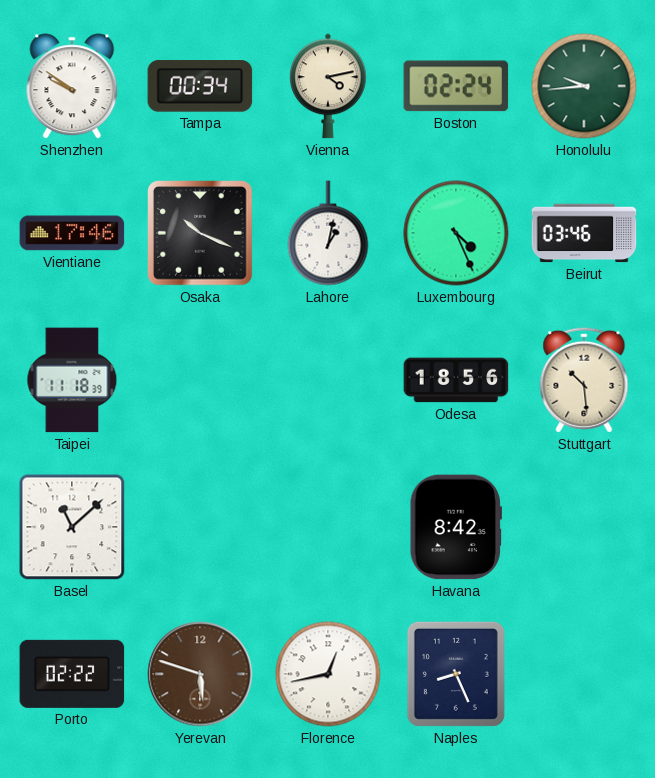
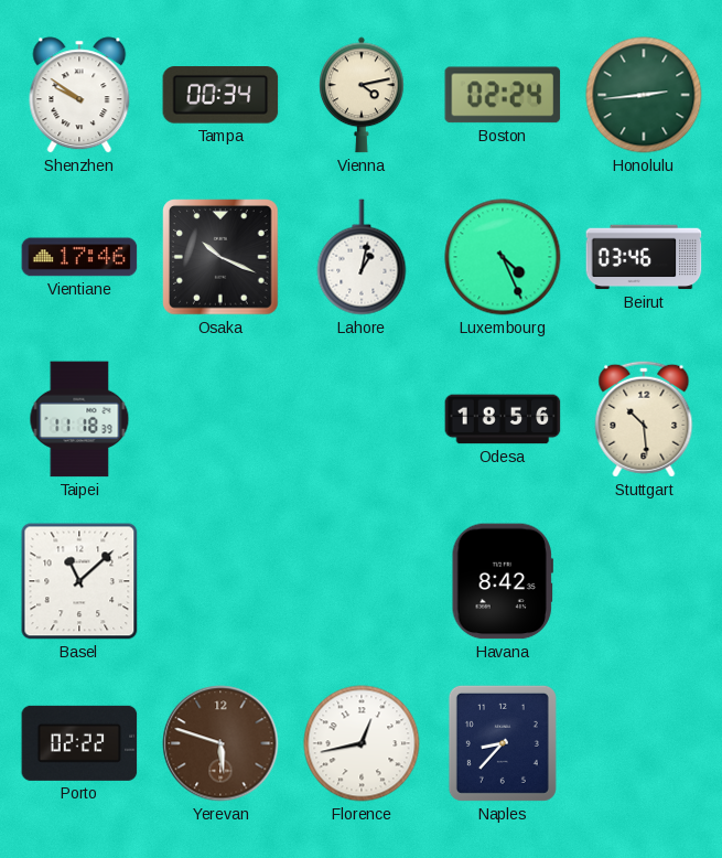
Honolulu: 9:44 -> 2:44
Naples: 8:26 -> 8:37
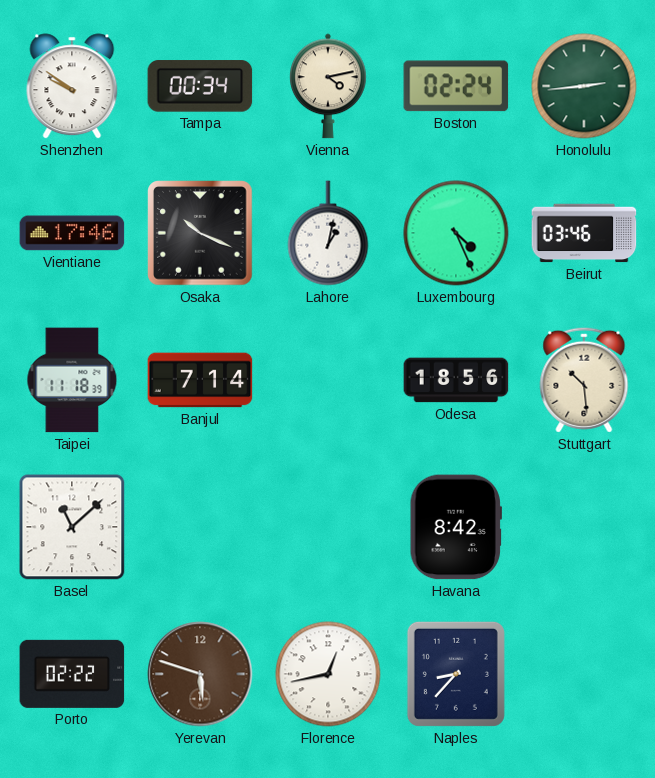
Banjul: none -> 7:14
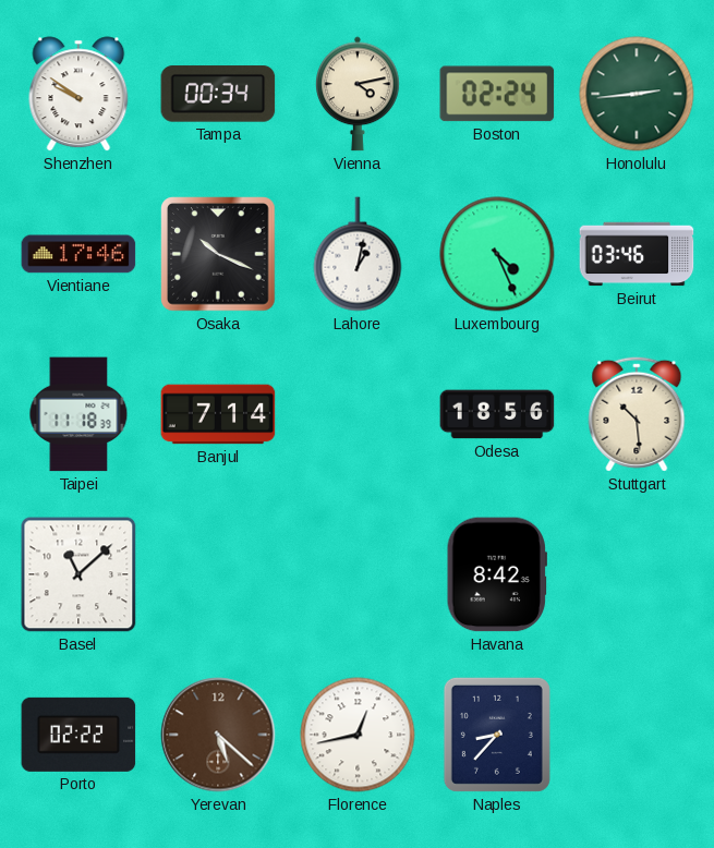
Yerevan: 5:48 -> 5:22
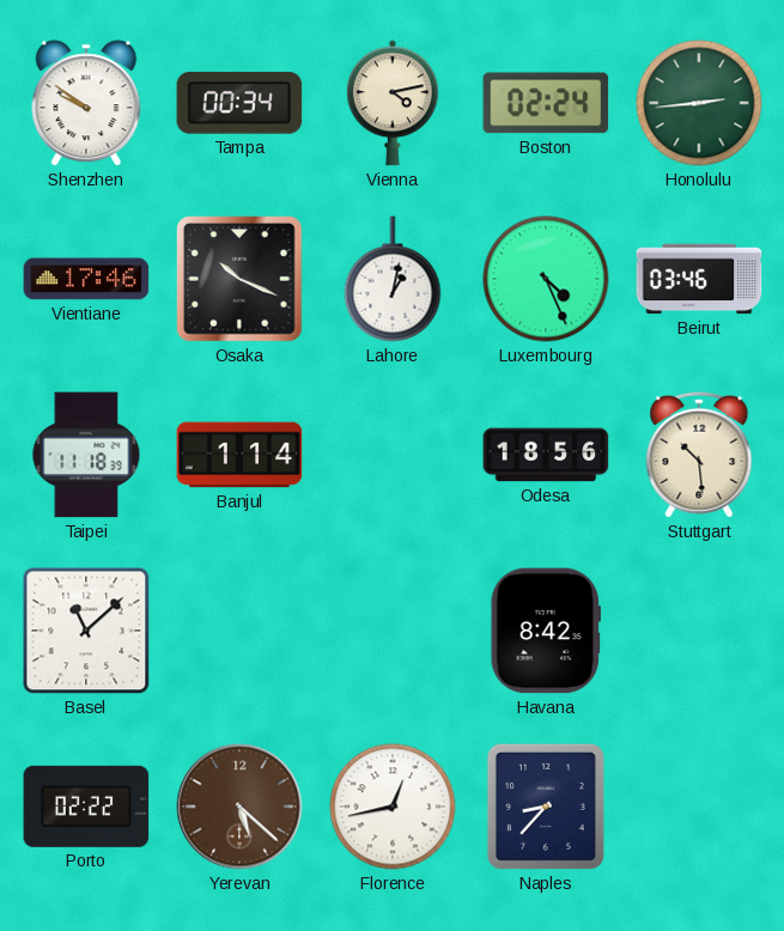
Banjul: 7:14 -> 1:14
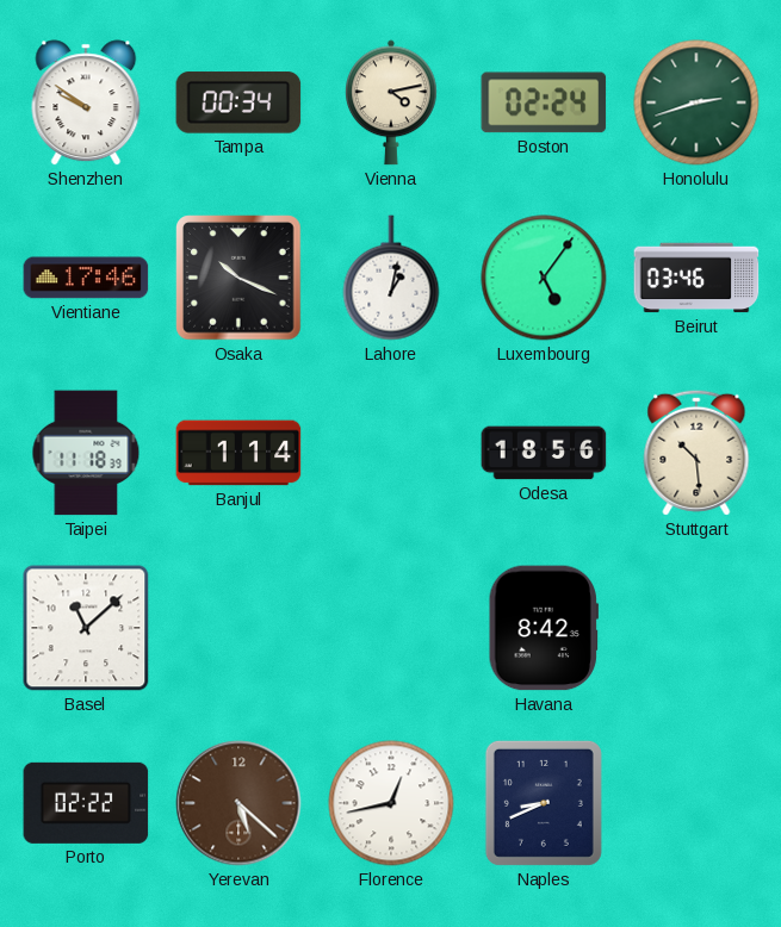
Honolulu: 2:44 -> 2:42
Luxembourg: 4:26 -> 5:06
Naples: 8:37 -> 8:41
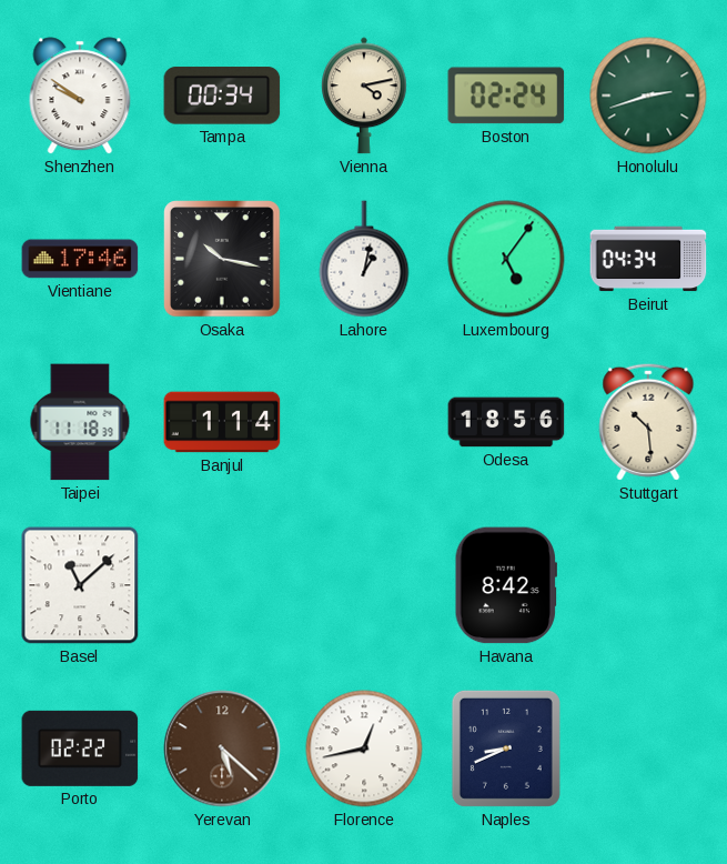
Osaka: 10:19 -> 10:17
Beirut: 03:46 -> 04:34
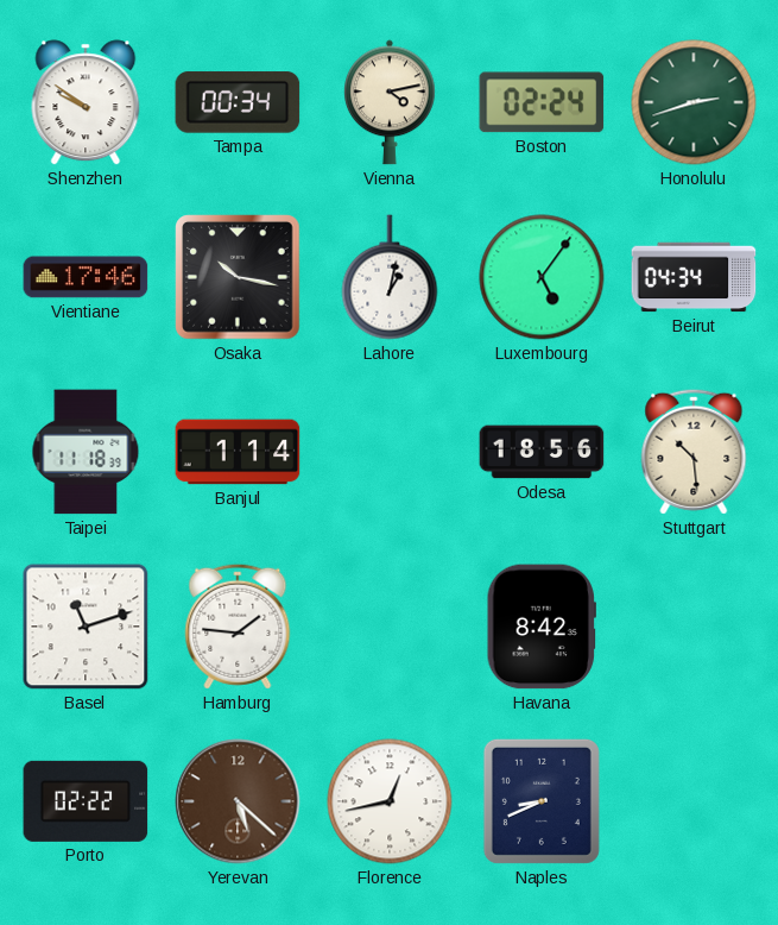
Basel: 11:08 -> 11:12
Hamburg: none -> 1:46
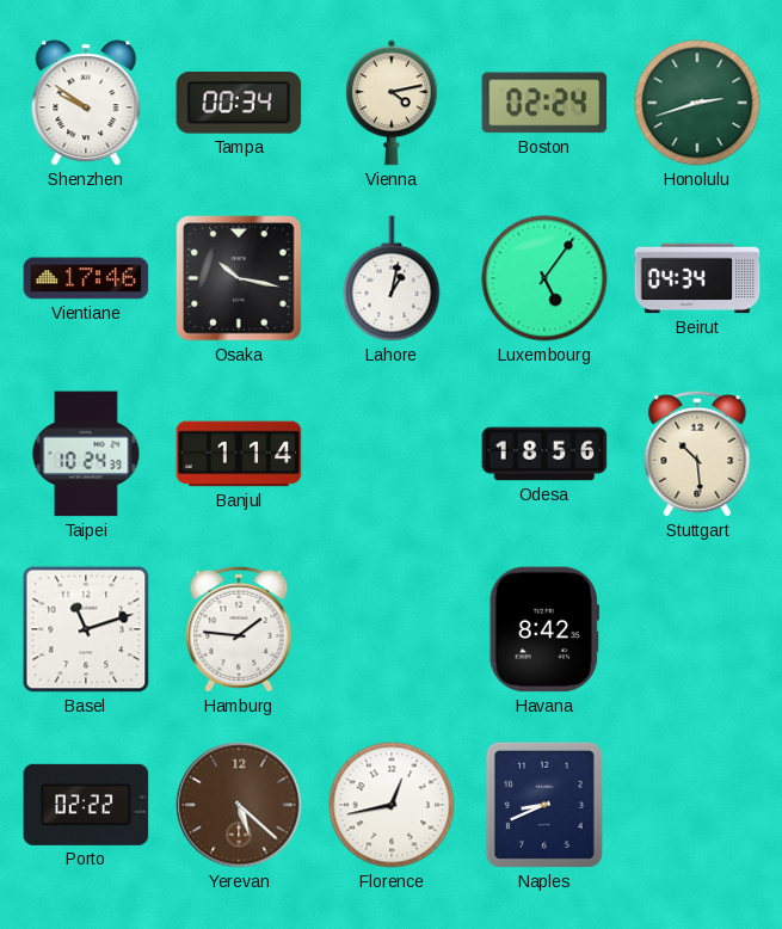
Taipei: 11:18 -> 10:24
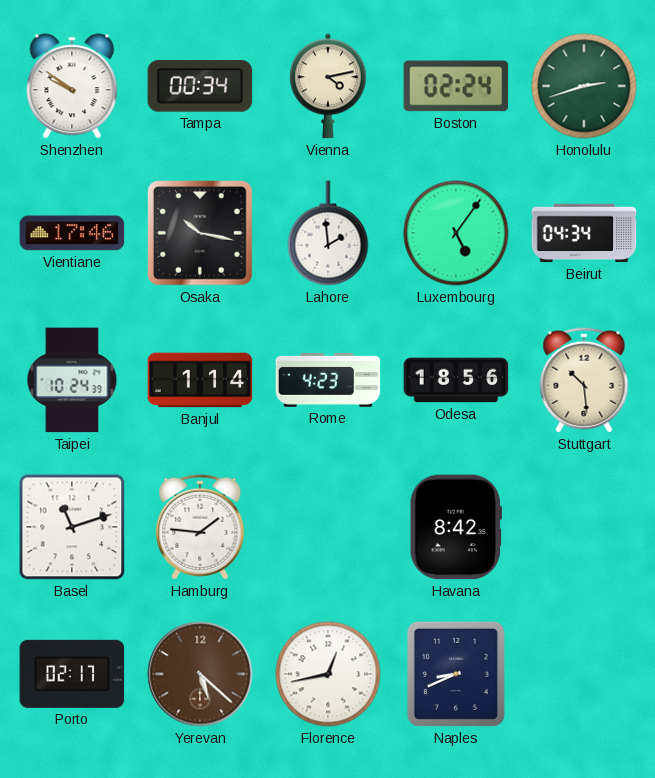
Lahore: 1:02 -> 1:59
Rome: none -> 4:23
Porto: 02:22 -> 02:17
